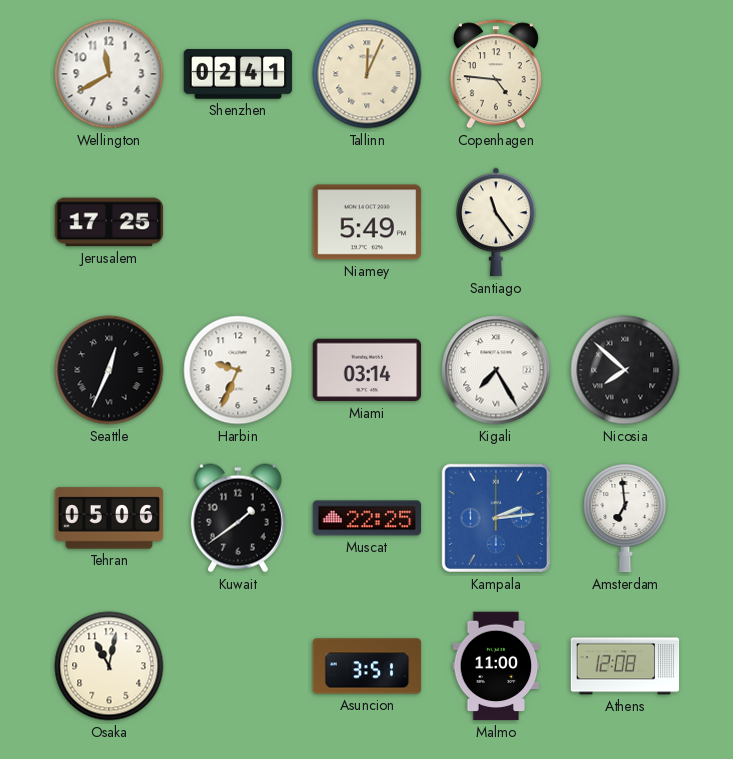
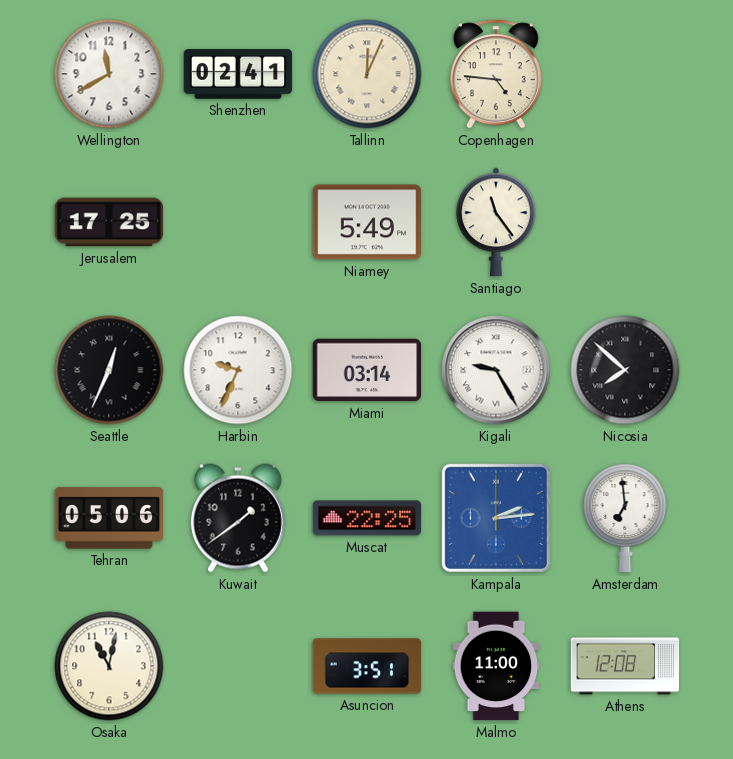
Kigali: 7:25 -> 9:25
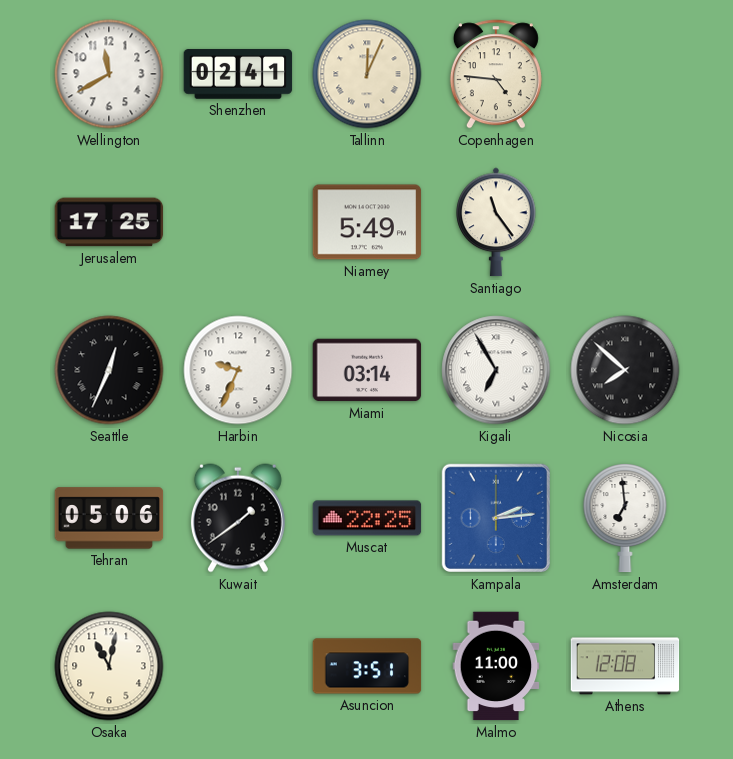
Kigali: 9:25 -> 6:55
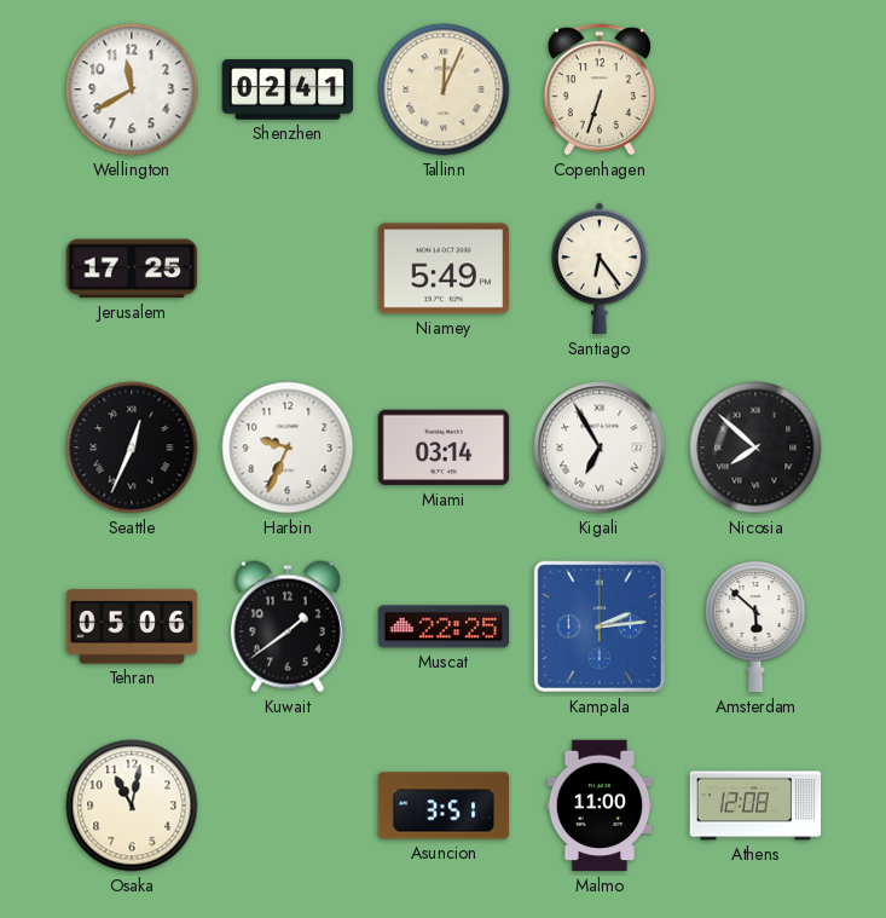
Copenhagen: 4:46 -> 6:33
Santiago: 11:24 -> 6:24
Amsterdam: 6:59 -> 5:52
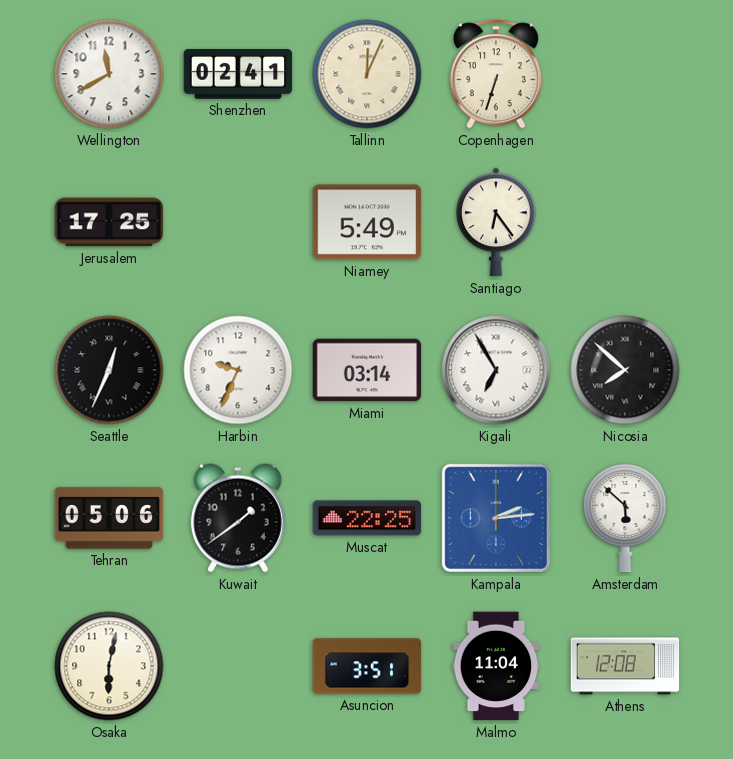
Osaka: 11:02 -> 6:02
Malmo: 11:00 -> 11:04
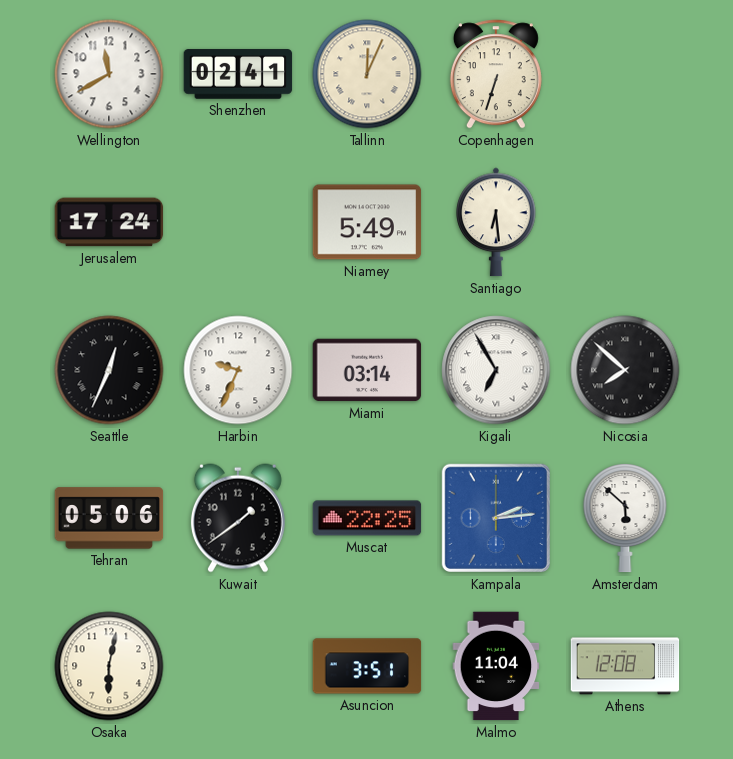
Jerusalem: 17:25 -> 17:24
Santiago: 6:24 -> 6:29
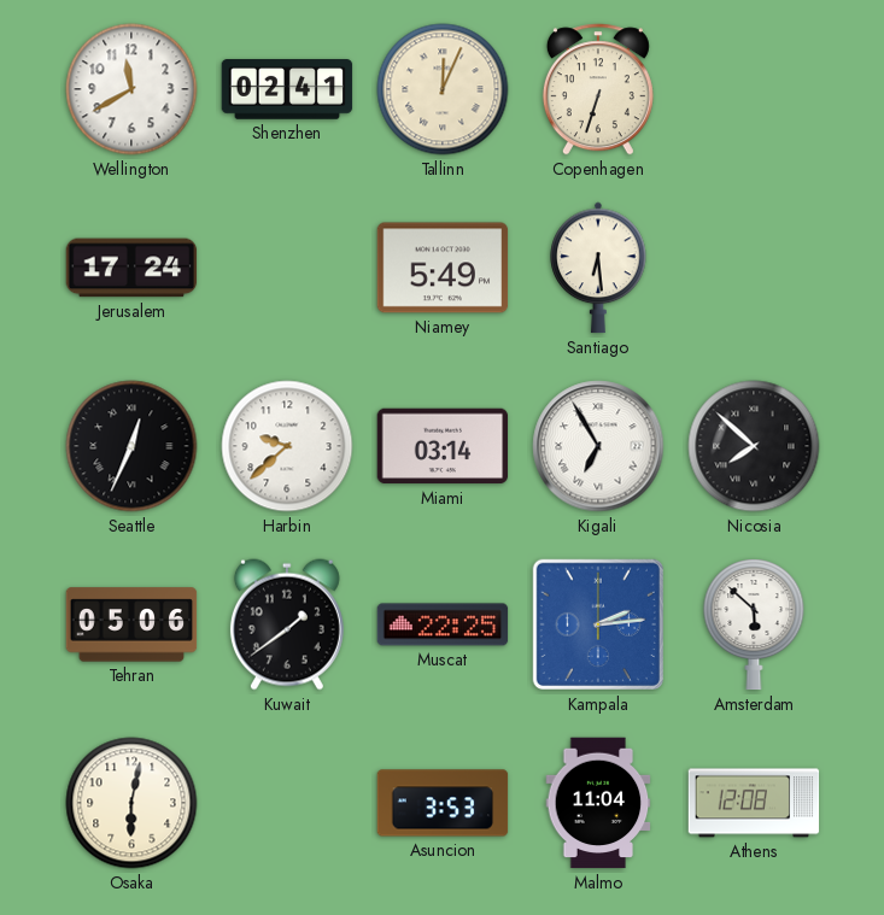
Harbin: 9:34 -> 9:38
Asuncion: 3:51 -> 3:53
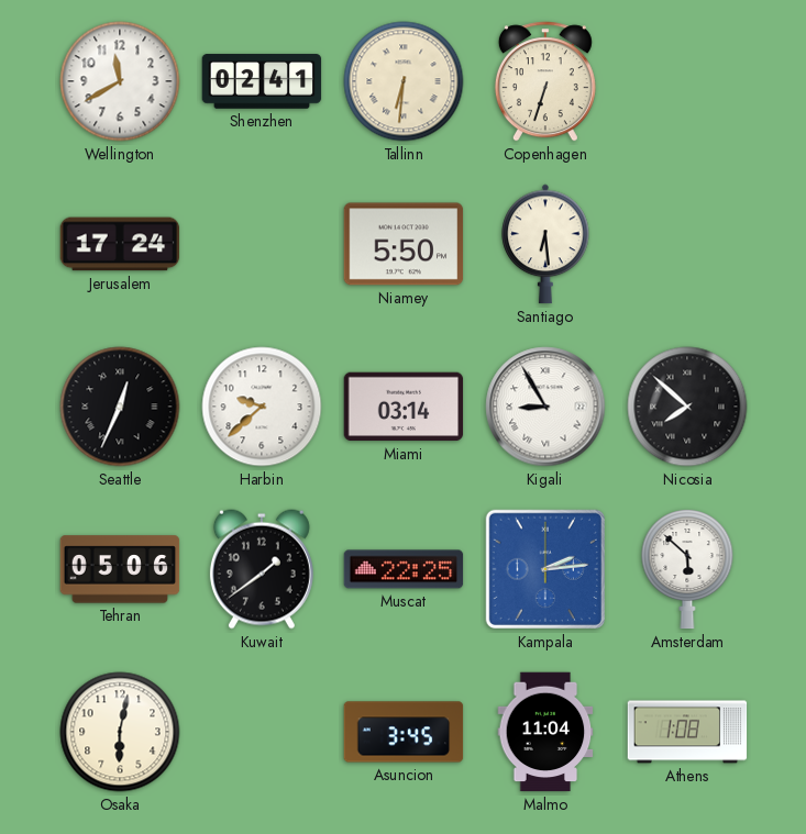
Tallinn: 12:04 -> 6:31
Niamey: 5:49 -> 5:50
Kigali: 6:55 -> 8:55
Asuncion: 3:53 -> 3:45
Athens: 12:08 -> 1:08
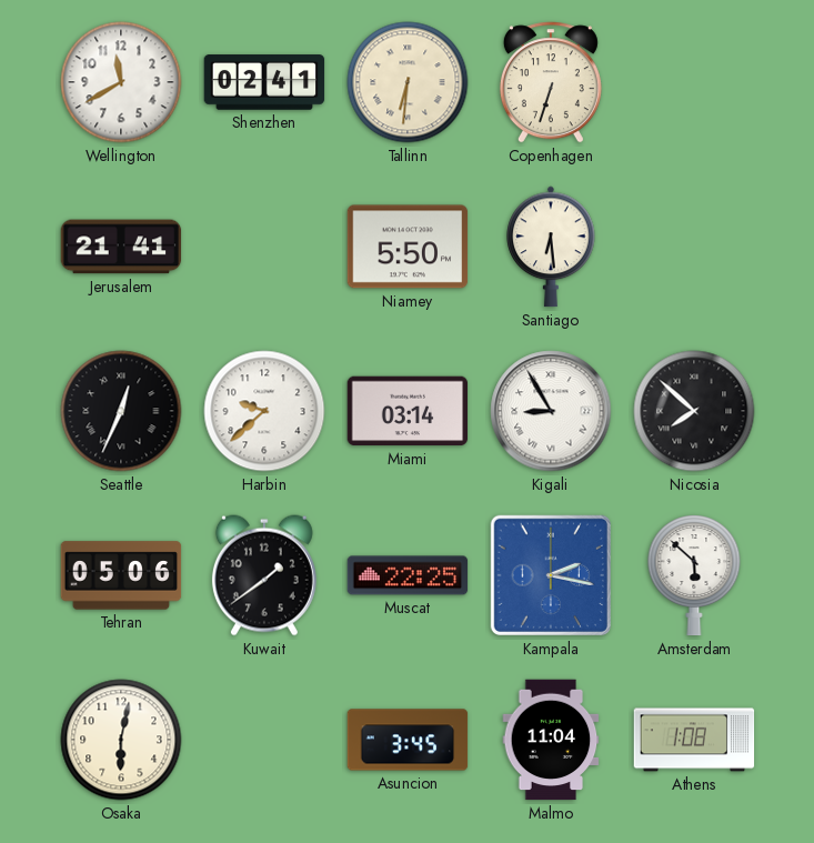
Jerusalem: 17:24 -> 21:41
Kampala: 2:14 -> 2:17
